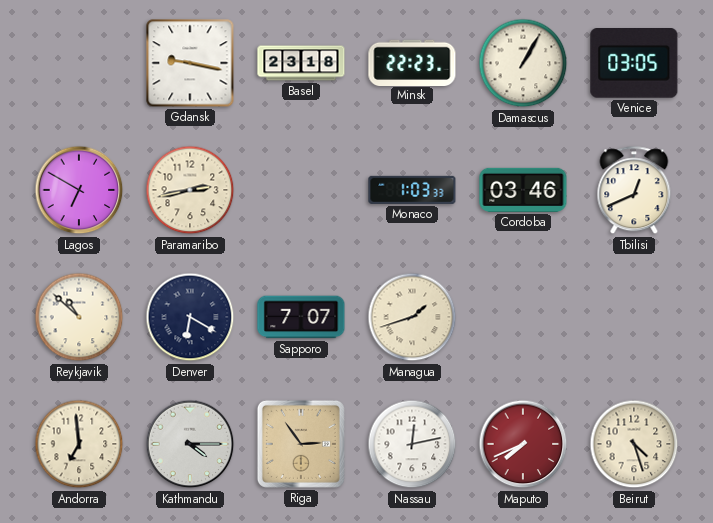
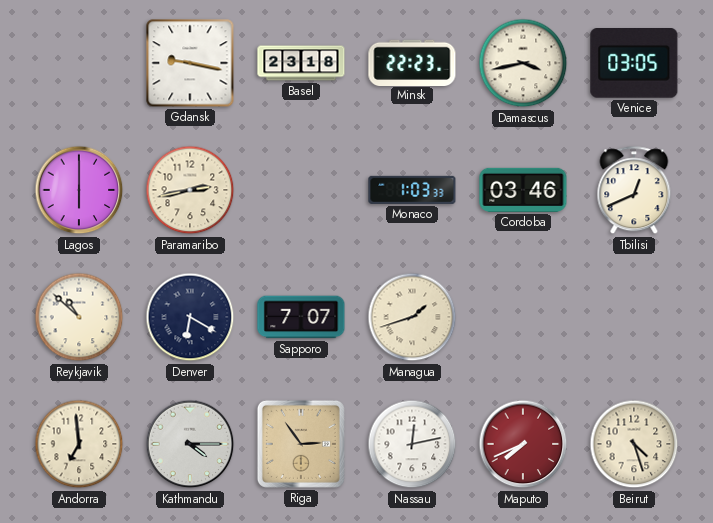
Damascus: 1:05 -> 3:43
Lagos: 6:50 -> 6:00
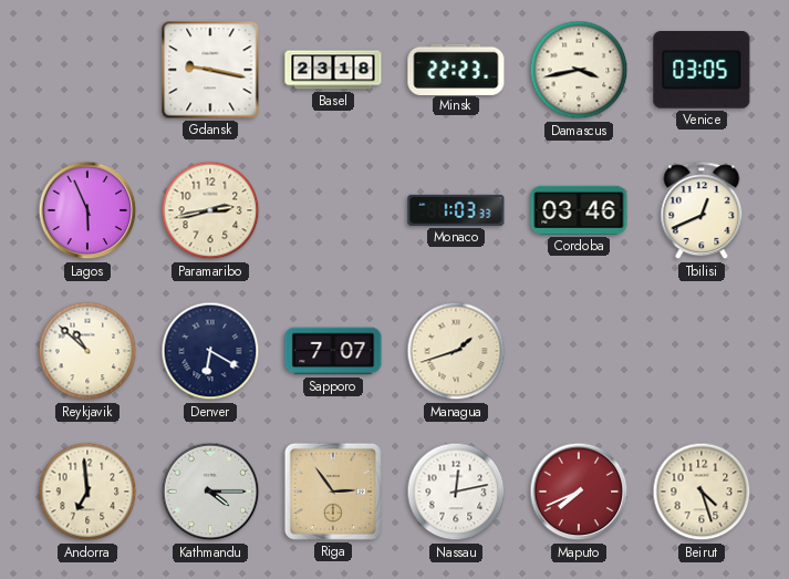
Lagos: 6:00 -> 5:56
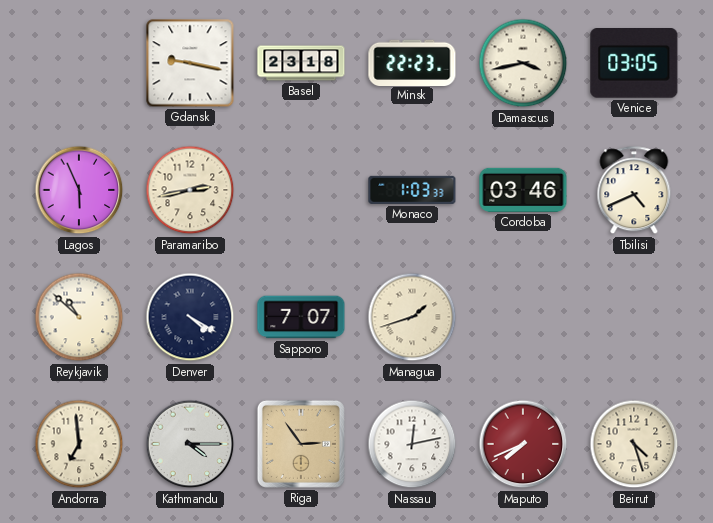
Tbilisi: 12:41 -> 4:41
Denver: 6:20 -> 4:20
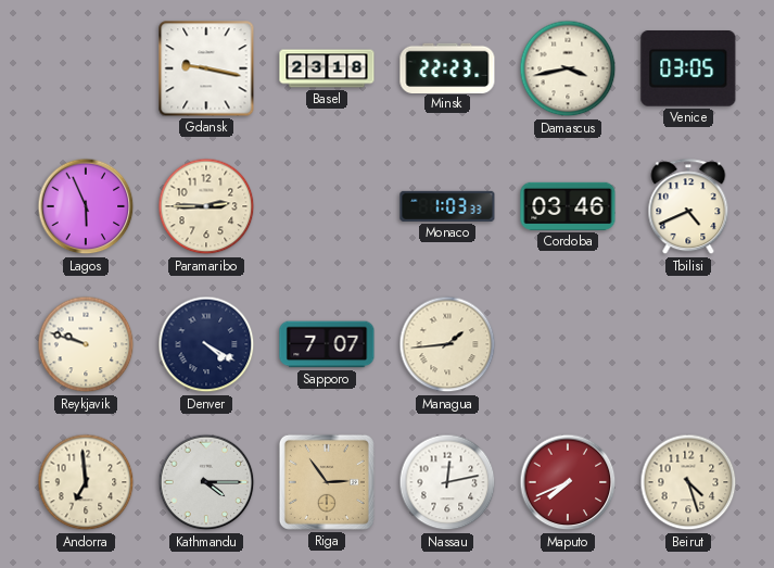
Paramaribo: 2:43 -> 2:45
Reykjavik: 10:52 -> 9:48
Managua: 1:42 -> 1:44
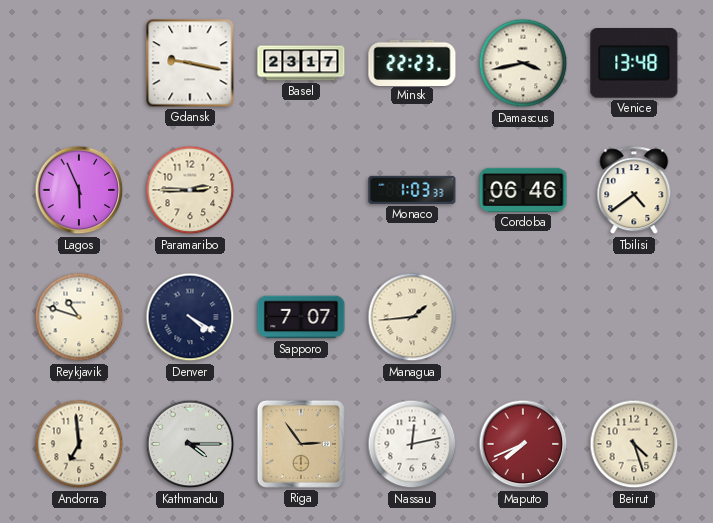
Basel: 23:18 -> 23:17
Venice: 03:05 -> 13:48
Cordoba: 03:46 -> 06:46
Tbilisi: 4:41 -> 4:39
Reykjavik: 9:48 -> 10:48
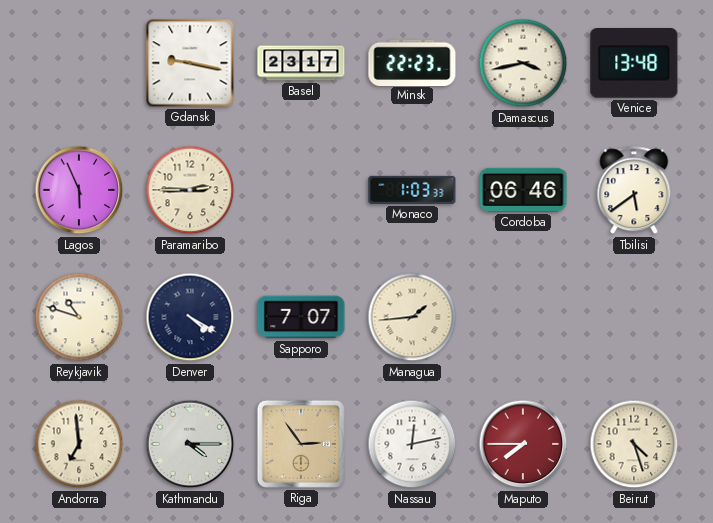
Tbilisi: 4:39 -> 5:39
Maputo: 7:41 -> 7:45
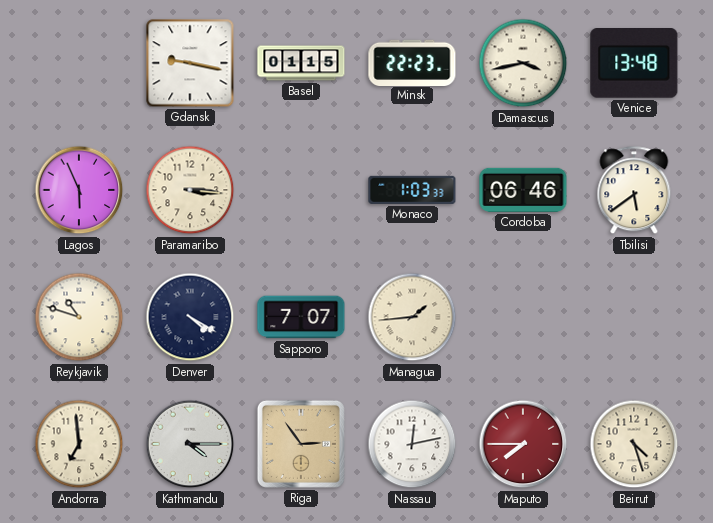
Basel: 23:17 -> 01:15
Paramaribo: 2:45 -> 3:16
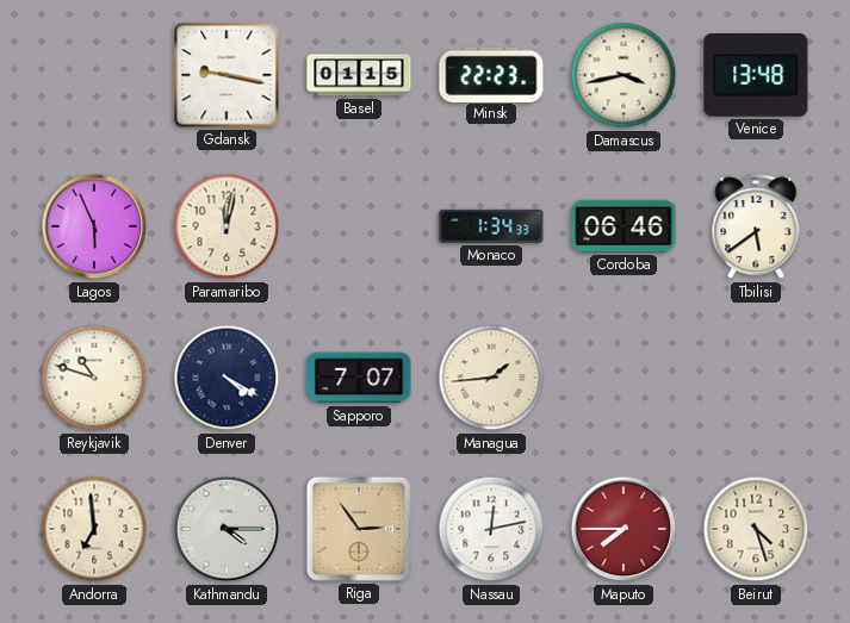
Paramaribo: 3:16 -> 12:02
Monaco: 1:03 -> 1:34
